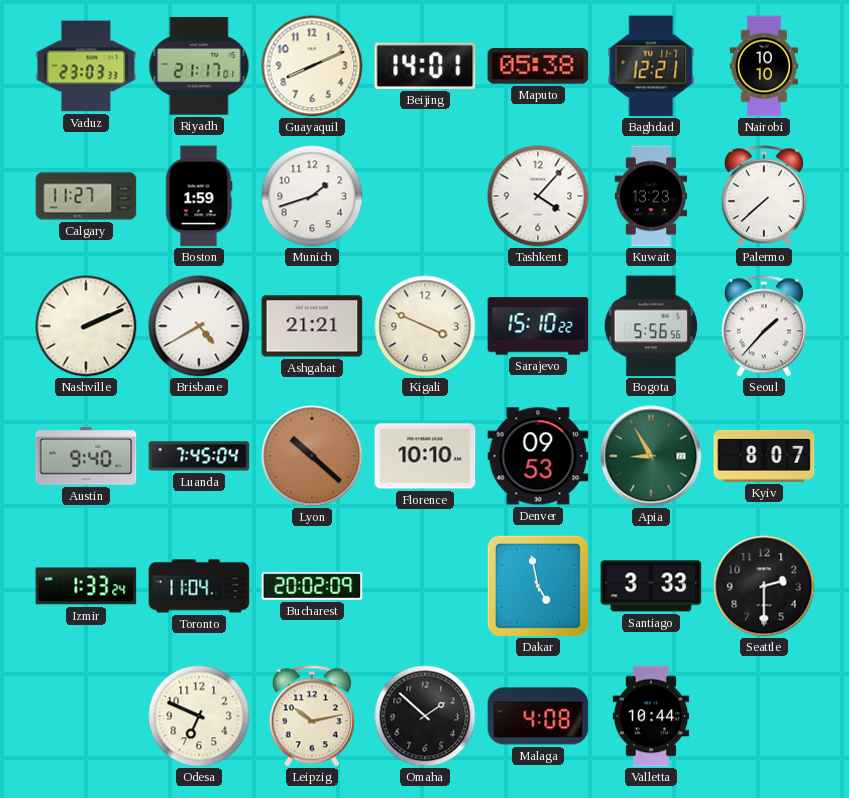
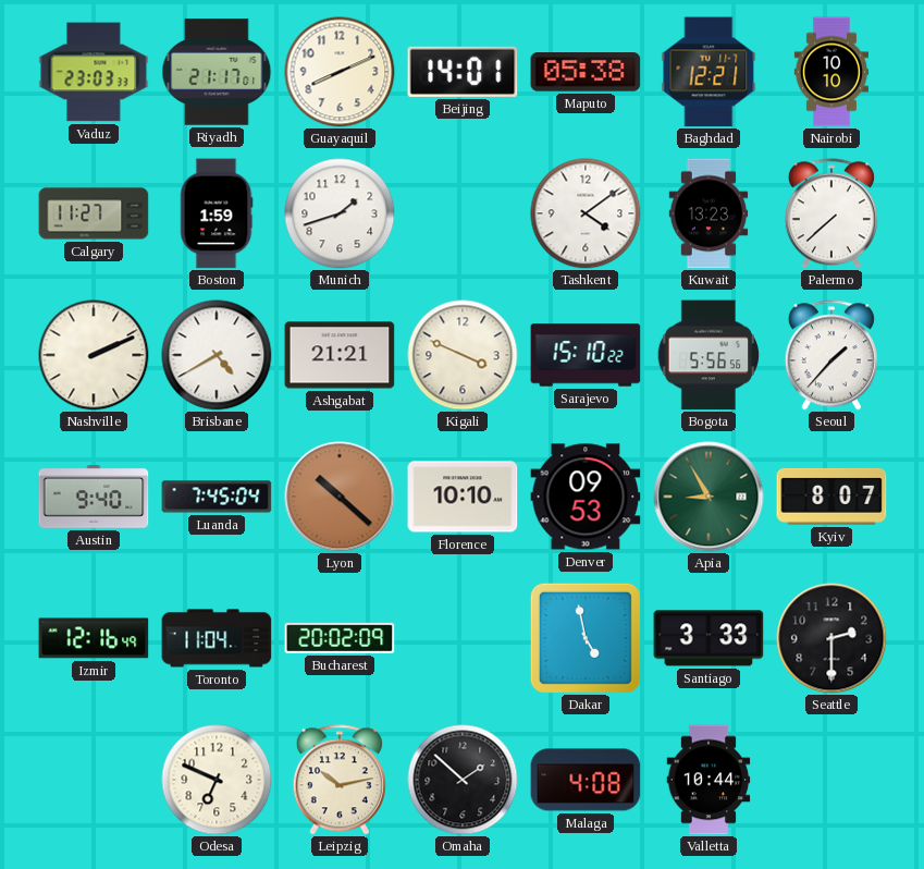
Tashkent: 4:07 -> 4:09
Izmir: 1:33 -> 12:16
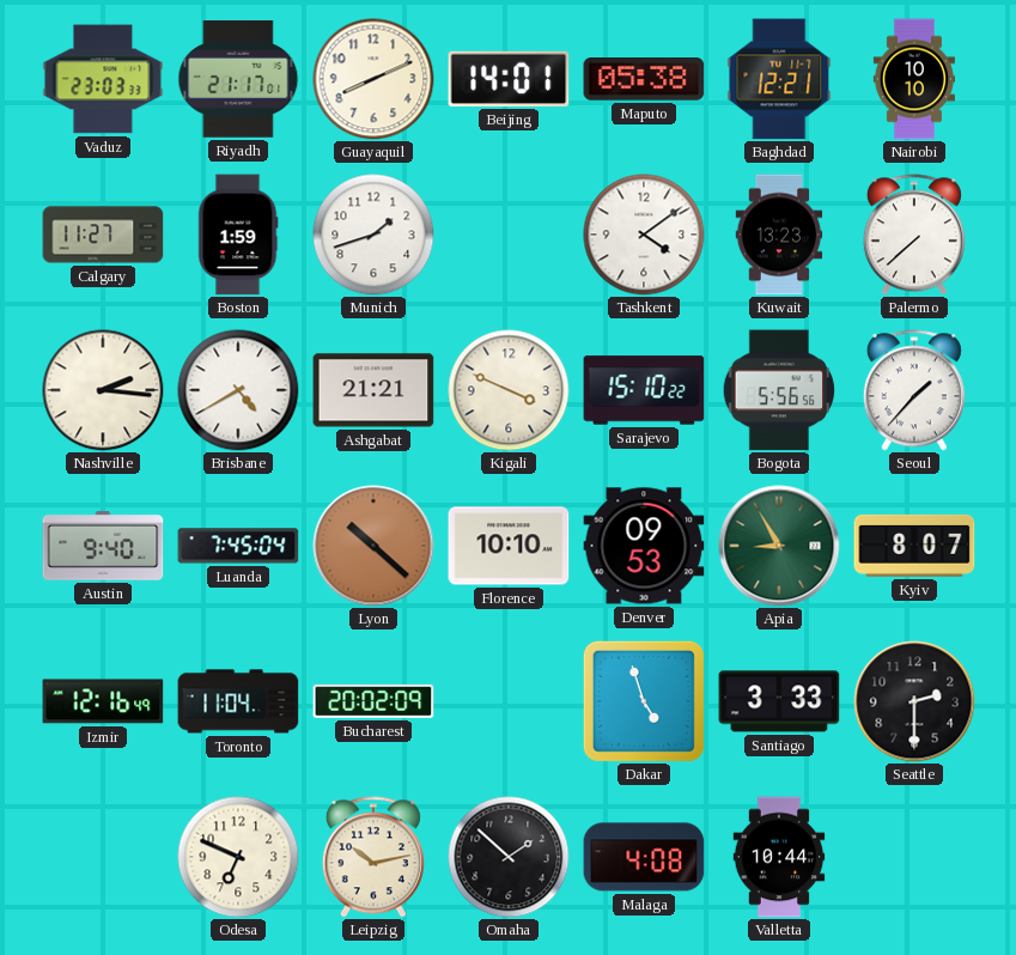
Nashville: 2:11 -> 2:16
Dakar: 4:58 -> 4:57
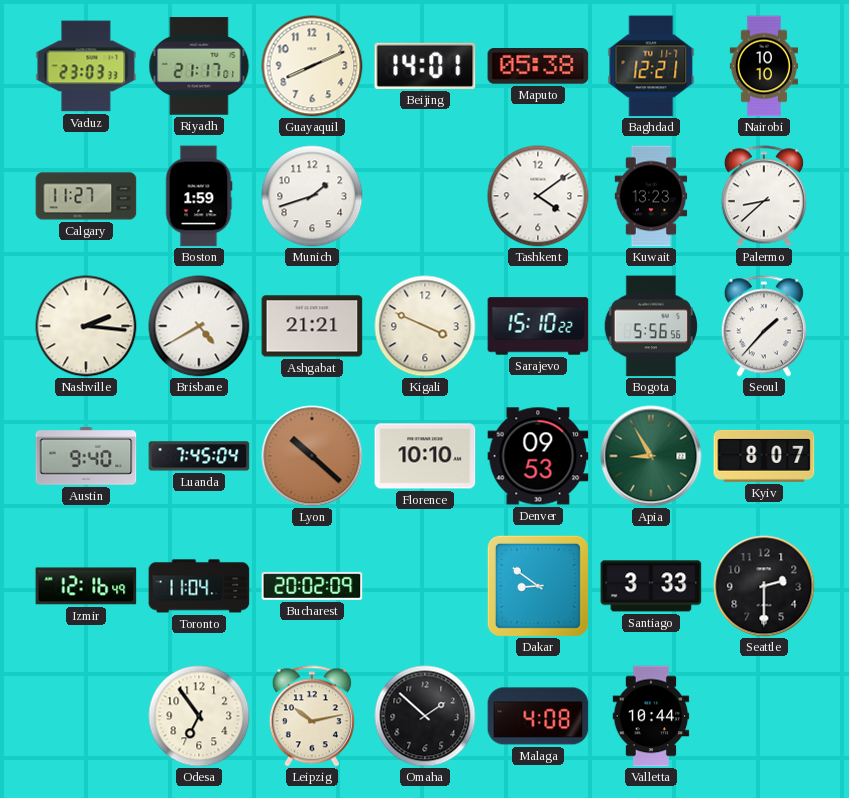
Palermo: 7:38 -> 8:38
Dakar: 4:57 -> 8:51
Odesa: 6:49 -> 6:54
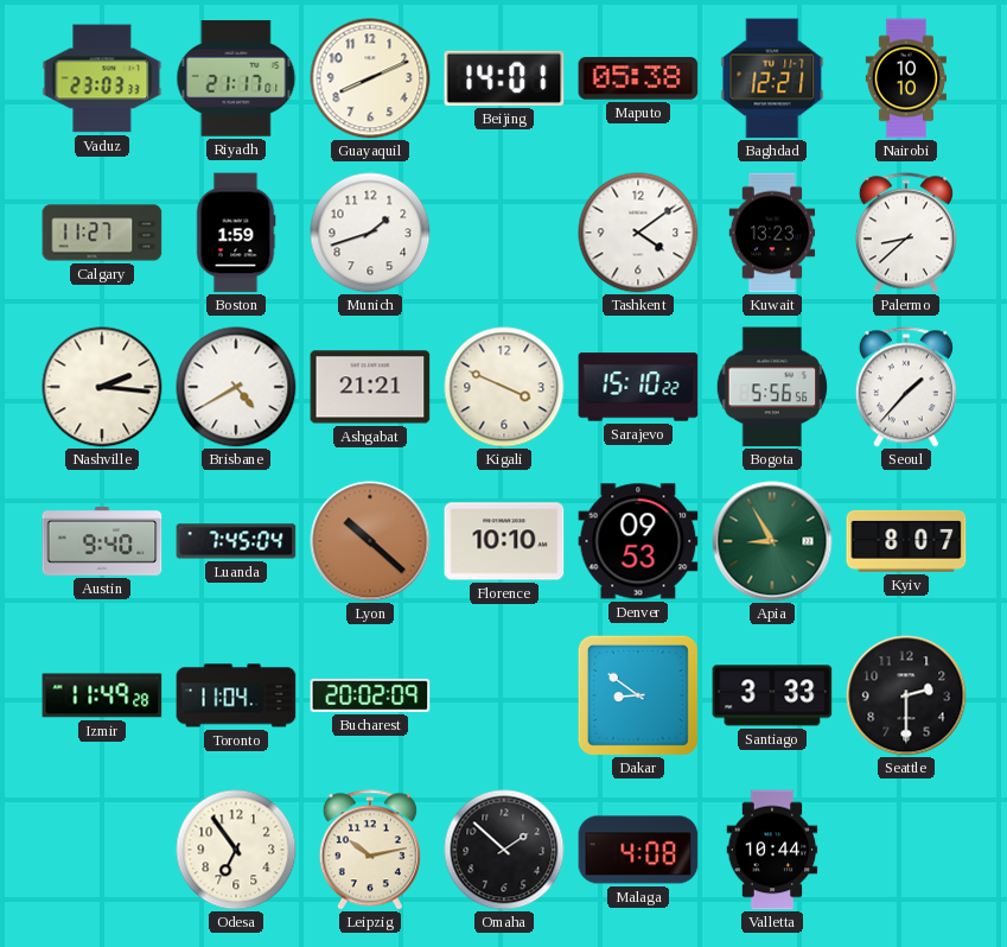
Izmir: 12:16 -> 11:49
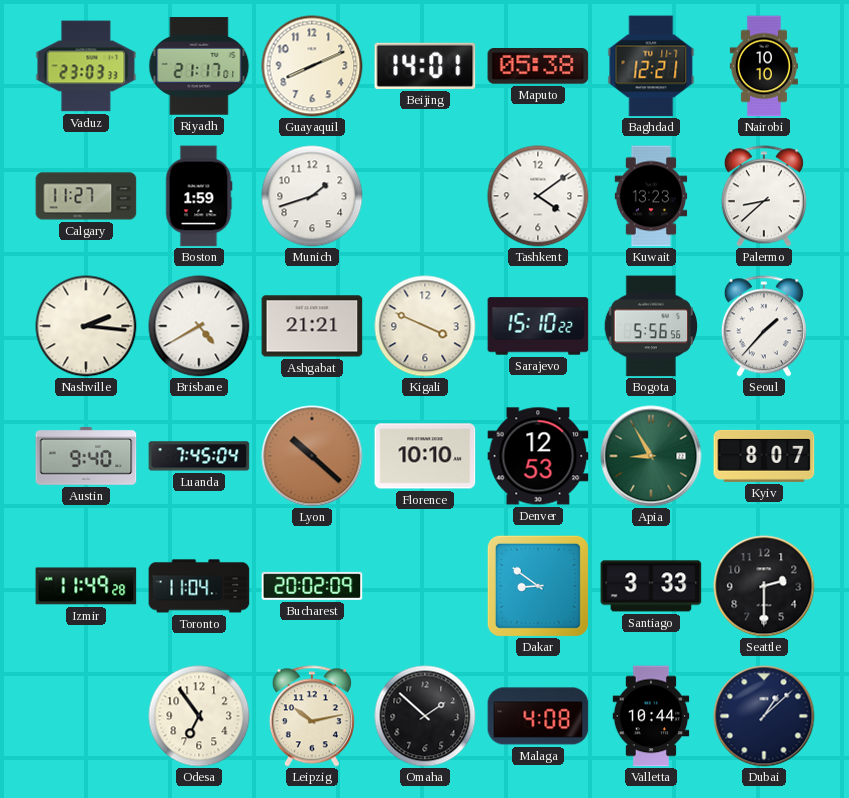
Denver: 09:53 -> 12:53
Dubai: none -> 1:08
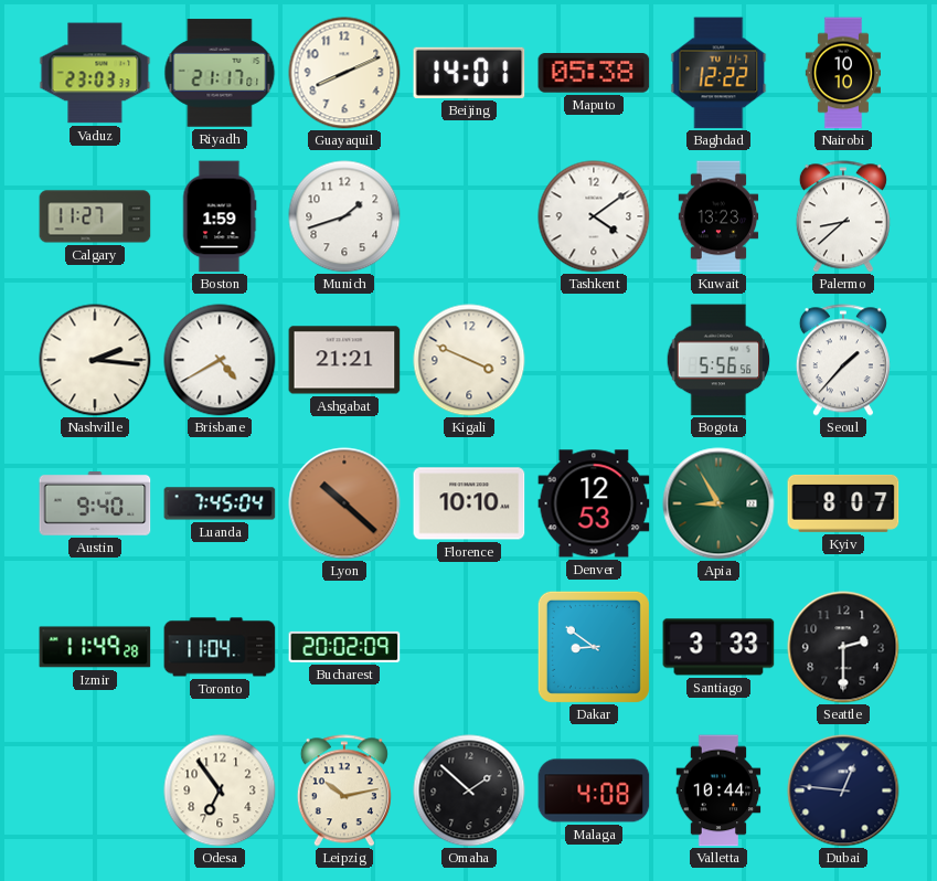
Baghdad: 12:21 -> 12:22
Sarajevo: 15:10 -> none
Dubai: 1:08 -> 12:46
